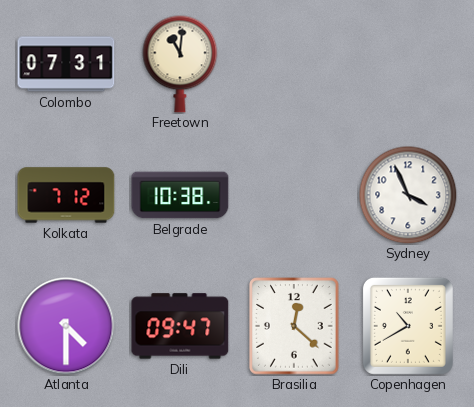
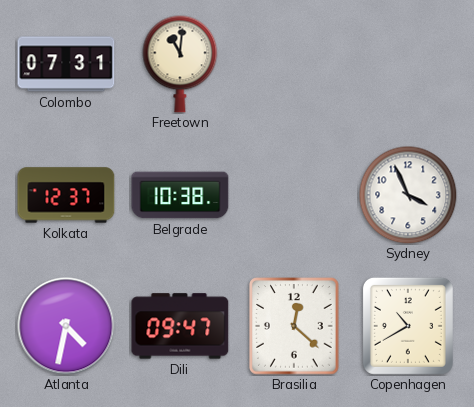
Kolkata: 7:12 -> 12:37
Atlanta: 4:30 -> 4:32
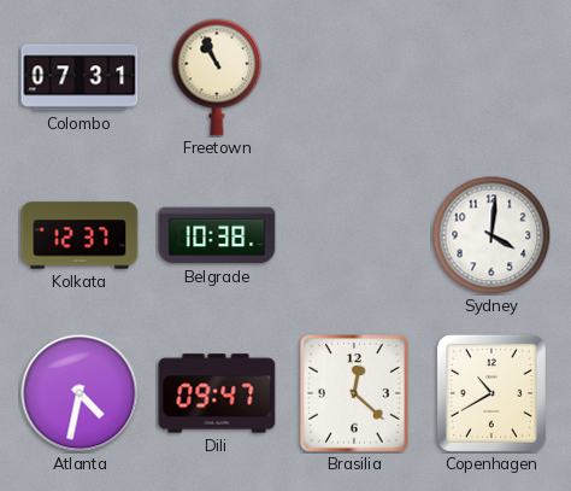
Freetown: 11:01 -> 10:56
Sydney: 3:56 -> 4:01
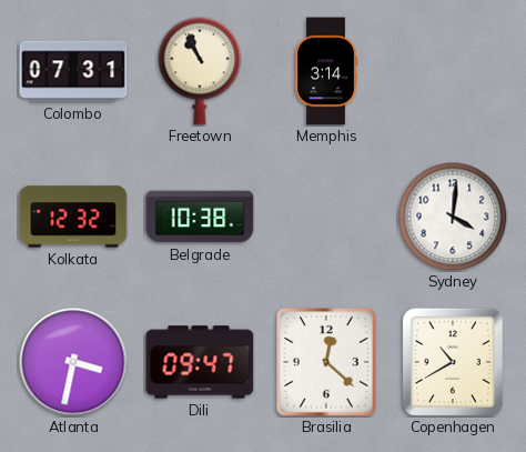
Memphis: none -> 3:14
Kolkata: 12:37 -> 12:32
Atlanta: 4:32 -> 3:32
